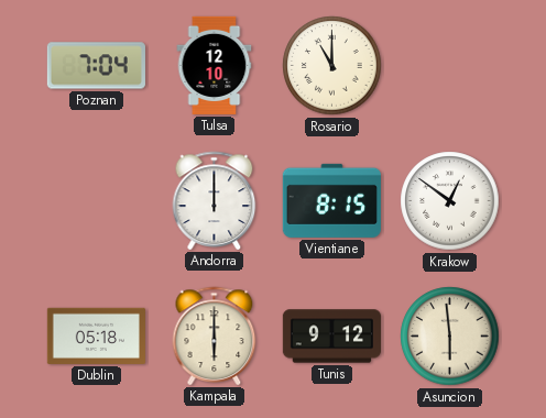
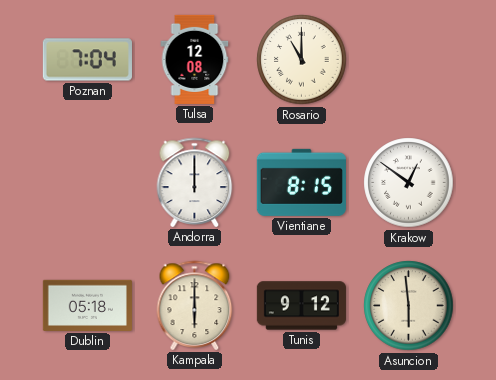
Tulsa: 12:10 -> 12:08
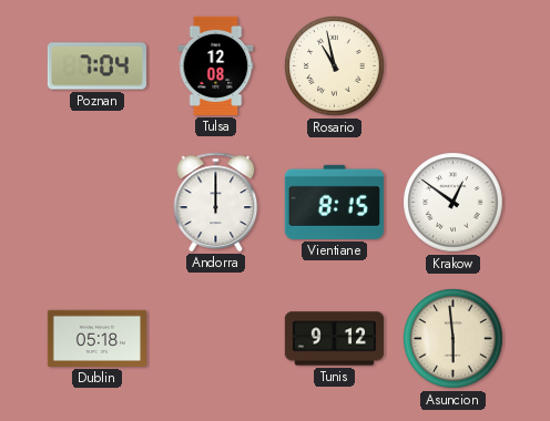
Rosario: 11:00 -> 10:58
Kampala: 6:00 -> none
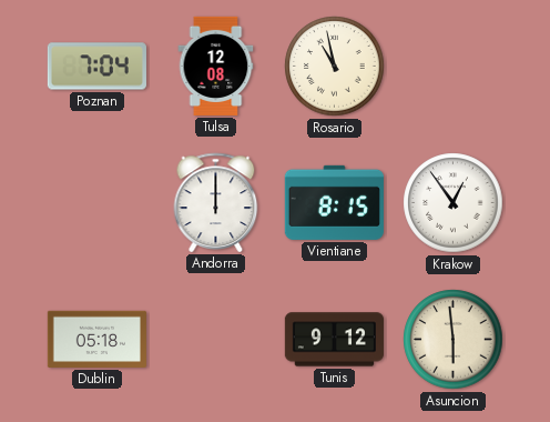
Krakow: 12:51 -> 12:54
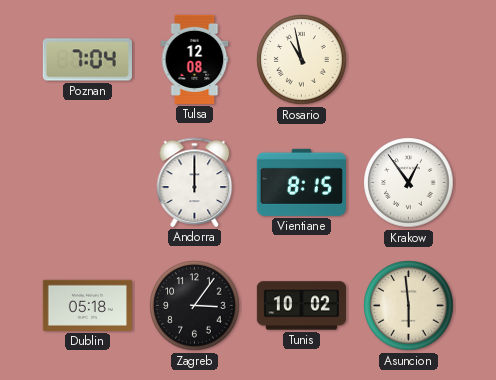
Zagreb: none -> 3:06
Tunis: 9:12 -> 10:02
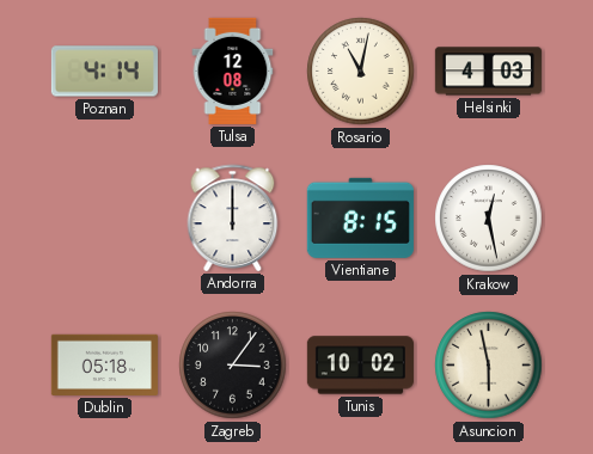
Poznan: 7:04 -> 4:14
Rosario: 10:58 -> 11:02
Helsinki: none -> 4:03
Krakow: 12:54 -> 12:28
Asuncion: 5:59 -> 5:58
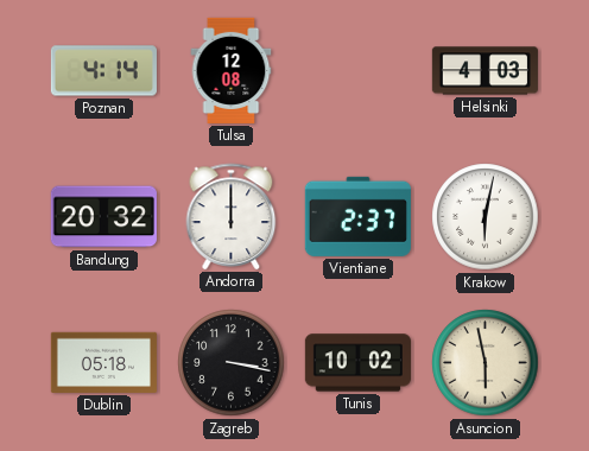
Rosario: 11:02 -> none
Bandung: none -> 20:32
Vientiane: 8:15 -> 2:37
Krakow: 12:28 -> 6:02
Zagreb: 3:06 -> 3:17
